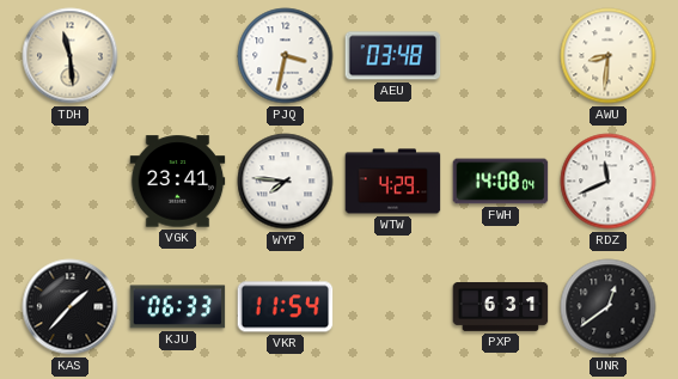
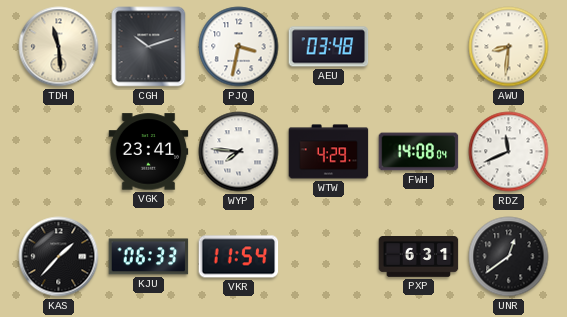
CGH: none -> 10:12
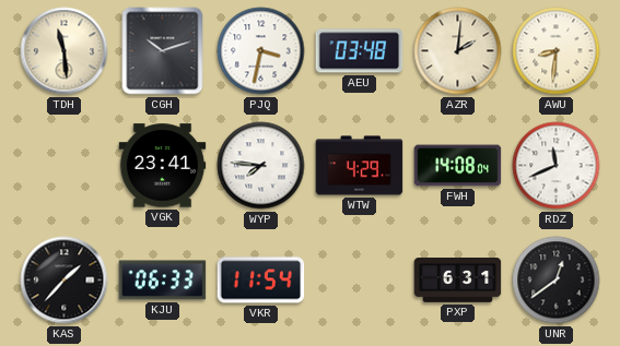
AZR: none -> 2:01
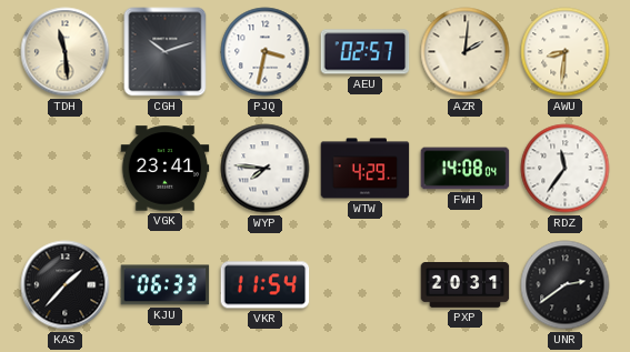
AEU: 03:48 -> 02:57
RDZ: 11:41 -> 11:36
PXP: 6:31 -> 20:31
UNR: 12:39 -> 2:39
